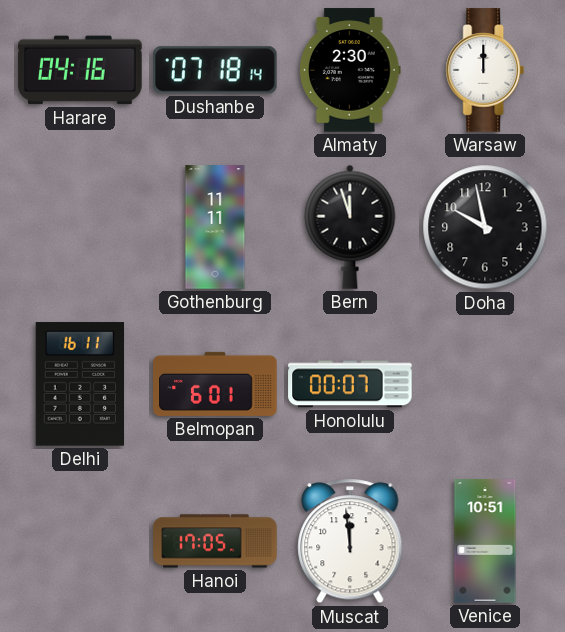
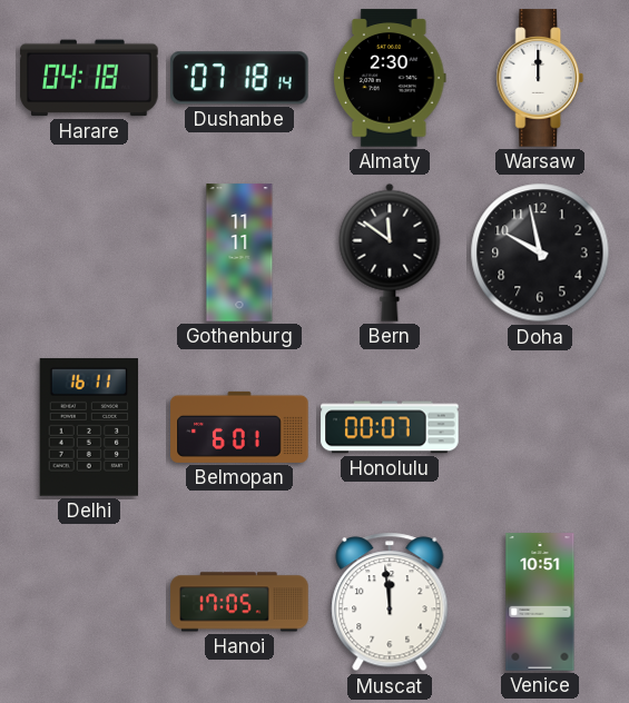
Harare: 04:16 -> 04:18
Bern: 11:57 -> 11:51
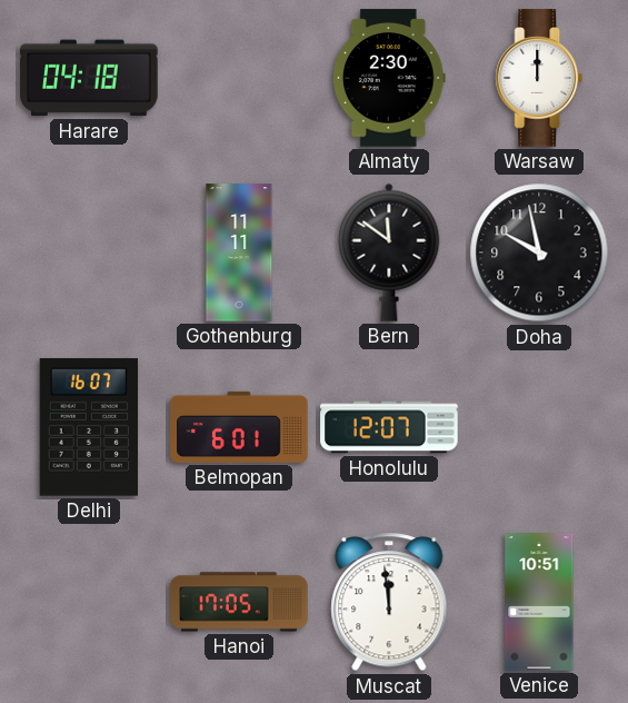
Dushanbe: 07:18 -> none
Delhi: 16:11 -> 16:07
Honolulu: 00:07 -> 12:07
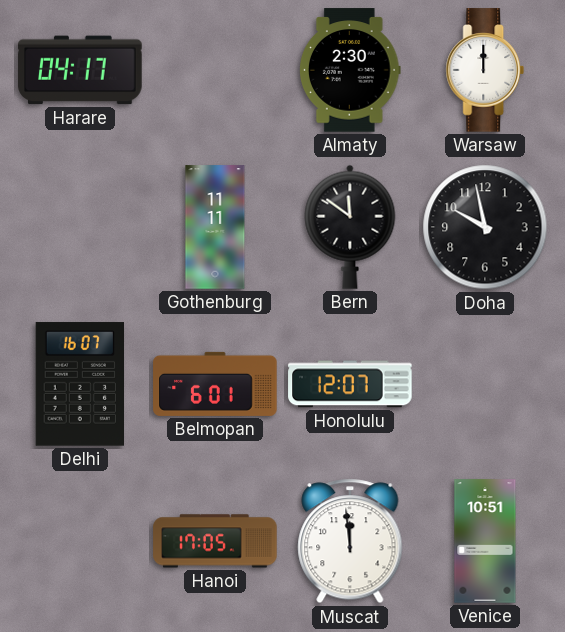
Harare: 04:18 -> 04:17
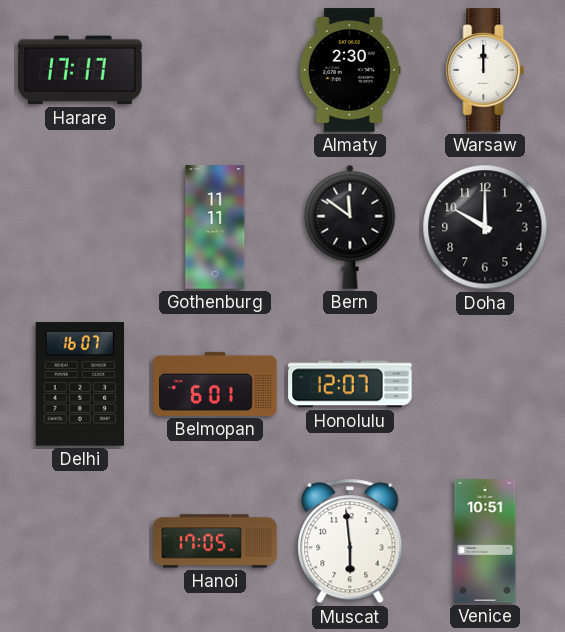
Harare: 04:17 -> 17:17
Doha: 9:58 -> 10:00
Muscat: 11:59 -> 5:59
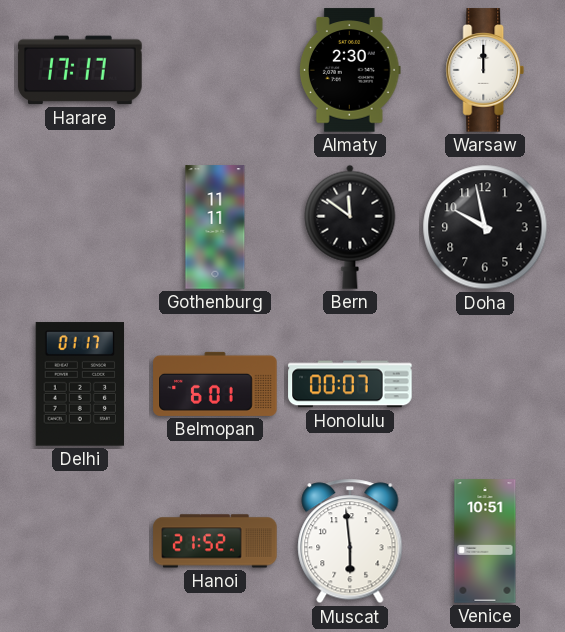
Doha: 10:00 -> 9:58
Delhi: 16:07 -> 01:17
Honolulu: 12:07 -> 00:07
Hanoi: 17:05 -> 21:52
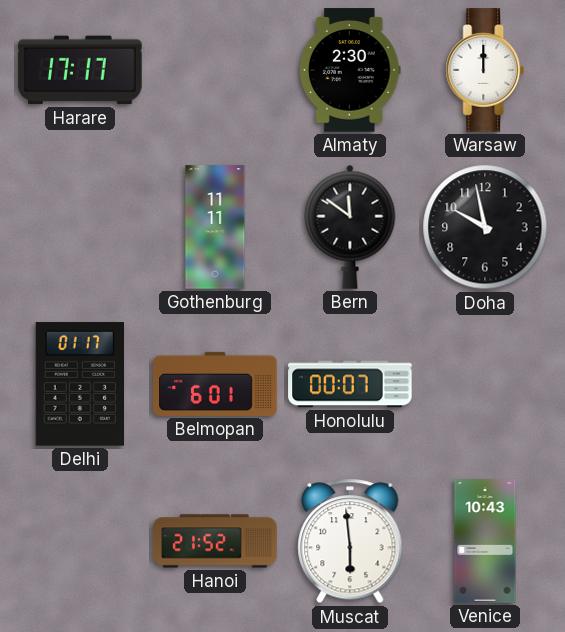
Venice: 10:51 -> 10:43
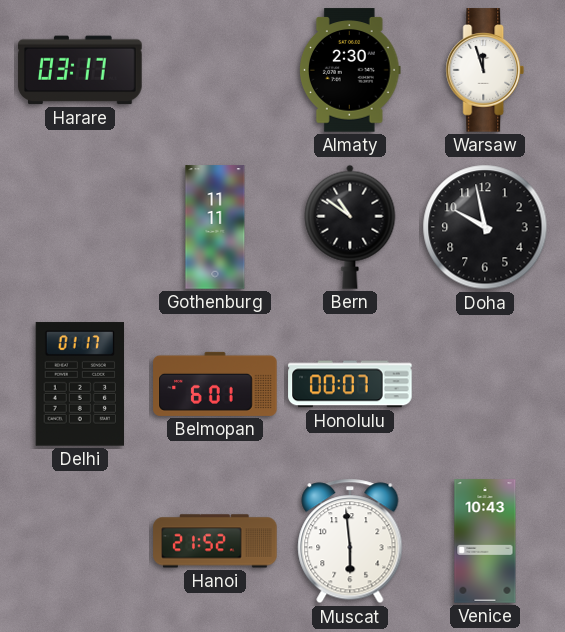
Harare: 17:17 -> 03:17
Warsaw: 12:00 -> 11:57
Bern: 11:51 -> 10:51
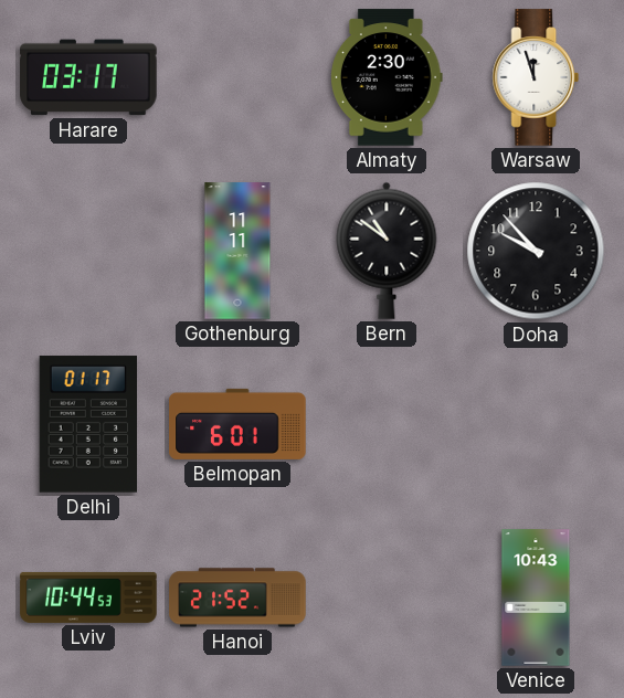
Doha: 9:58 -> 9:53
Honolulu: 00:07 -> none
Lviv: none -> 10:44
Muscat: 5:59 -> none
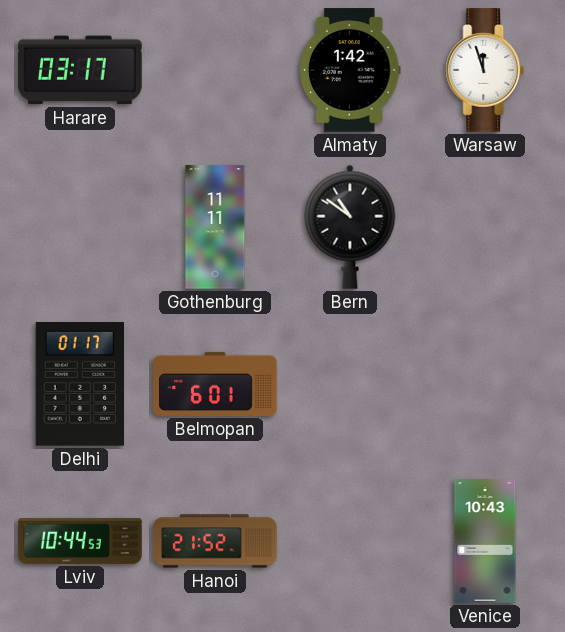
Almaty: 2:30 -> 1:42
Doha: 9:53 -> none
